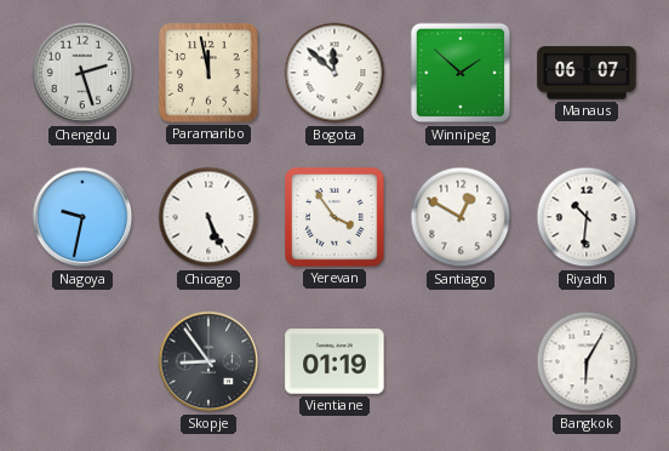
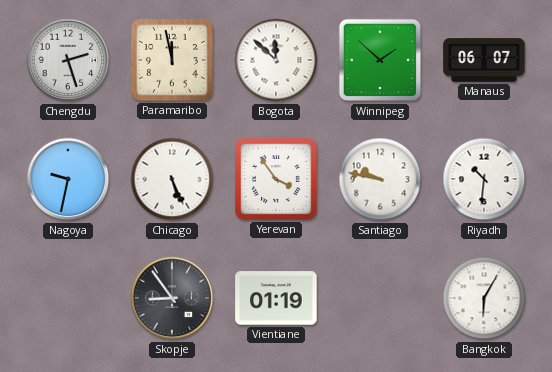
Santiago: 12:50 -> 9:47
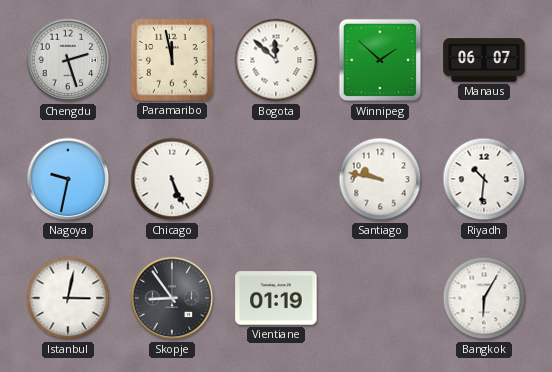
Yerevan: 3:54 -> none
Istanbul: none -> 3:02
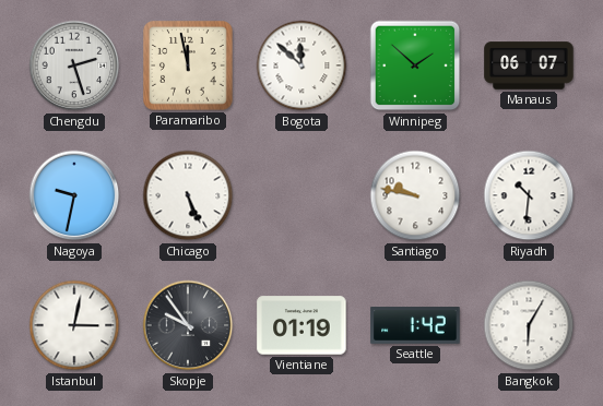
Skopje: 8:54 -> 9:54
Seattle: none -> 1:42
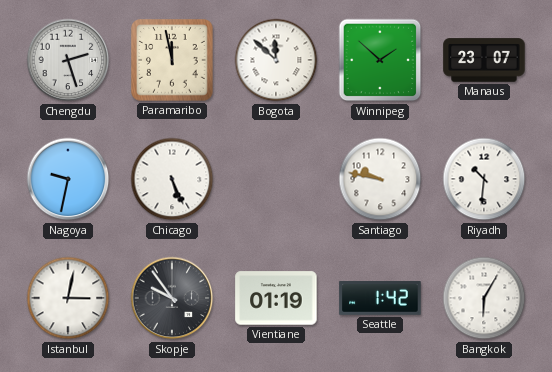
Manaus: 06:07 -> 23:07
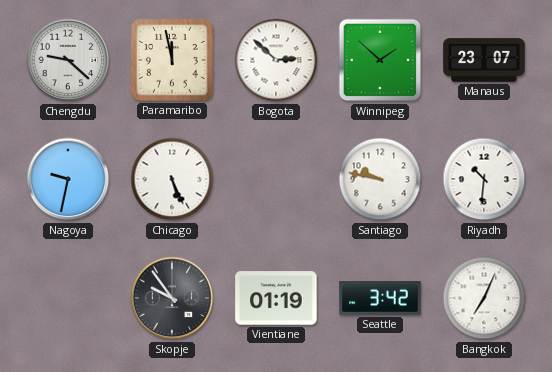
Chengdu: 2:27 -> 9:22
Bogota: 11:52 -> 2:52
Istanbul: 3:02 -> none
Seattle: 1:42 -> 3:42
Bangkok: 6:05 -> 7:04
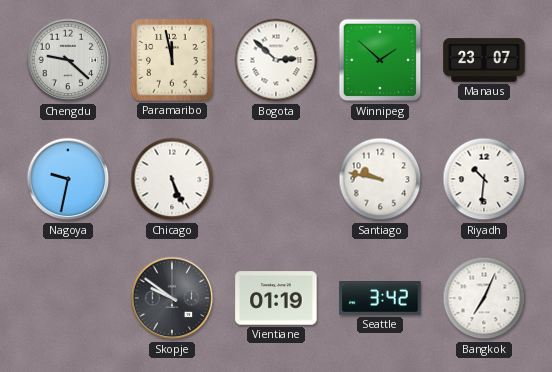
Skopje: 9:54 -> 9:51
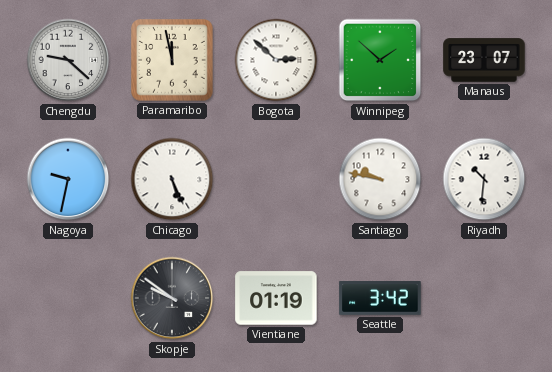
Bangkok: 7:04 -> none
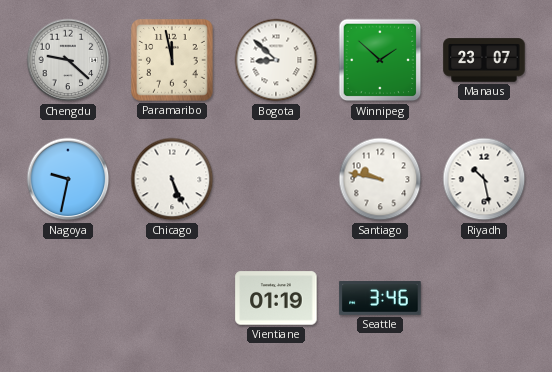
Bogota: 2:52 -> 8:52
Riyadh: 10:31 -> 10:28
Skopje: 9:51 -> none
Seattle: 3:42 -> 3:46
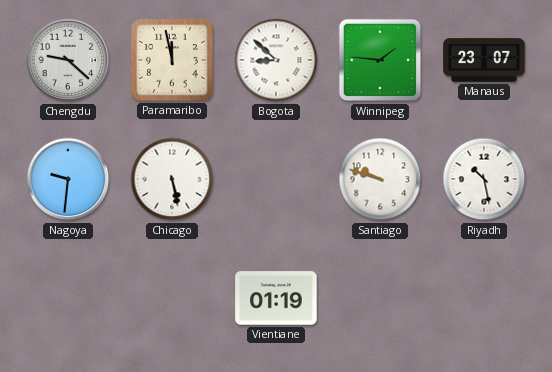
Winnipeg: 1:52 -> 1:46
Nagoya: 9:32 -> 9:31
Chicago: 5:26 -> 5:28
Santiago: 9:47 -> 9:48
Seattle: 3:46 -> none
